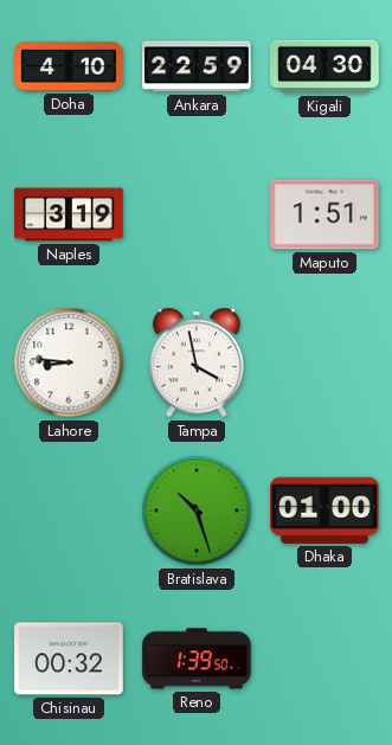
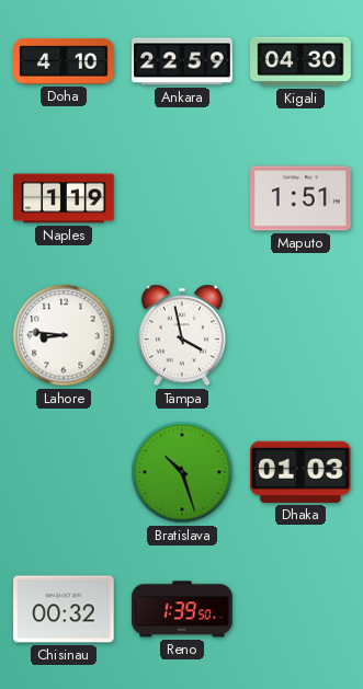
Naples: 3:19 -> 1:19
Dhaka: 01:00 -> 01:03
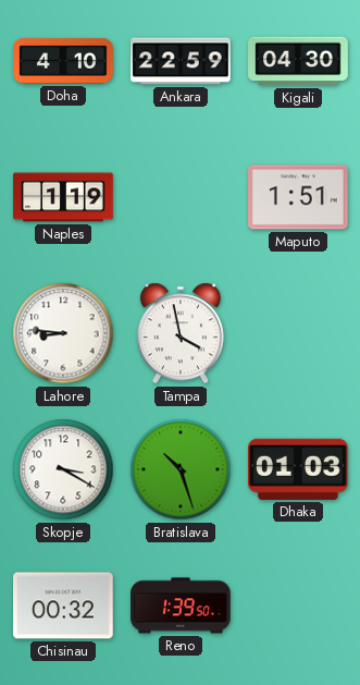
Skopje: none -> 3:20
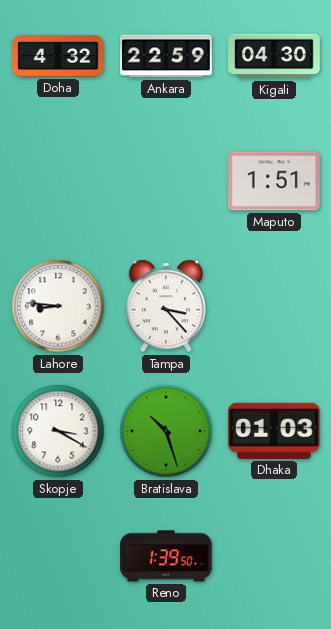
Doha: 4:10 -> 4:32
Naples: 1:19 -> none
Tampa: 3:58 -> 3:23
Chisinau: 00:32 -> none
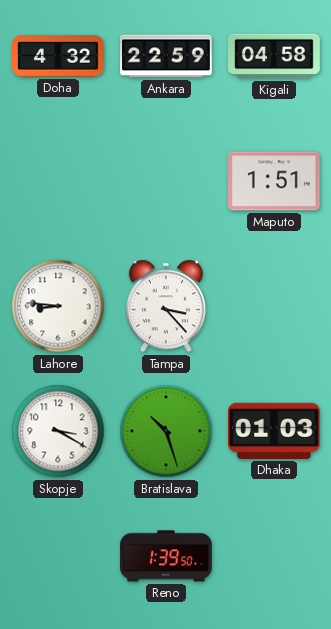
Kigali: 04:30 -> 04:58
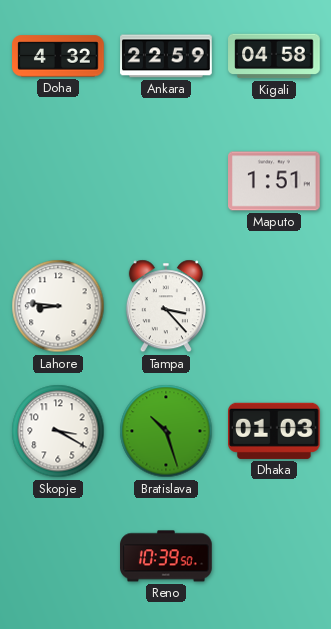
Reno: 1:39 -> 10:39
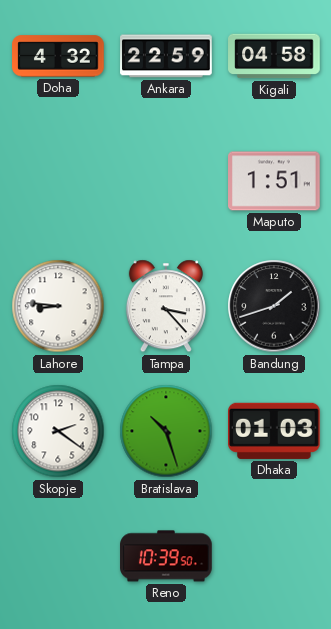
Bandung: none -> 1:42
Skopje: 3:20 -> 2:21
